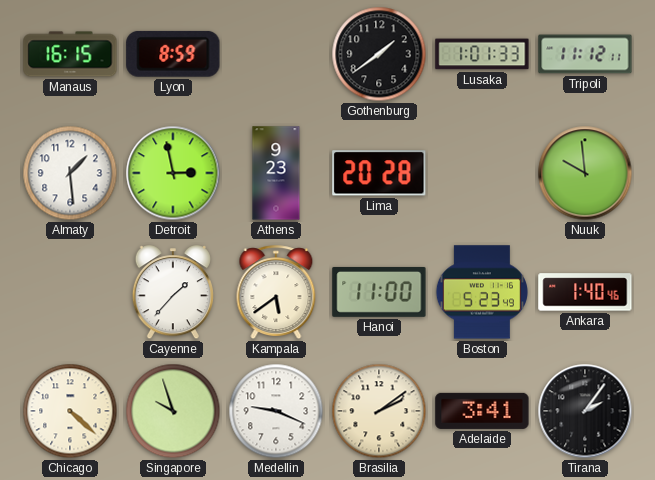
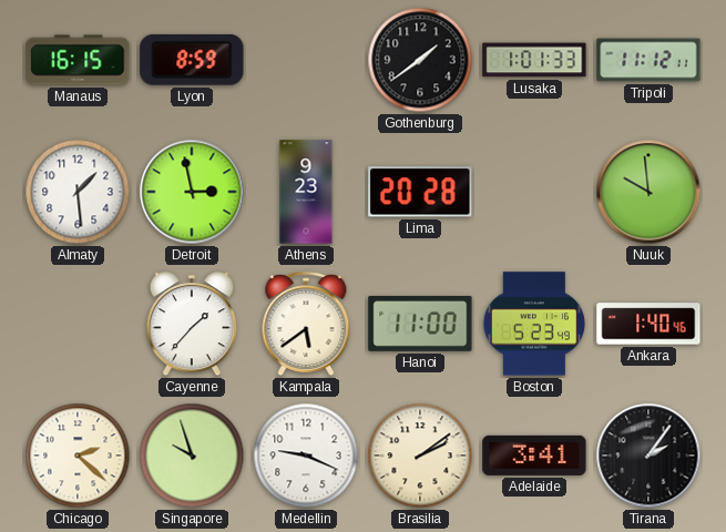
Chicago: 4:22 -> 2:22
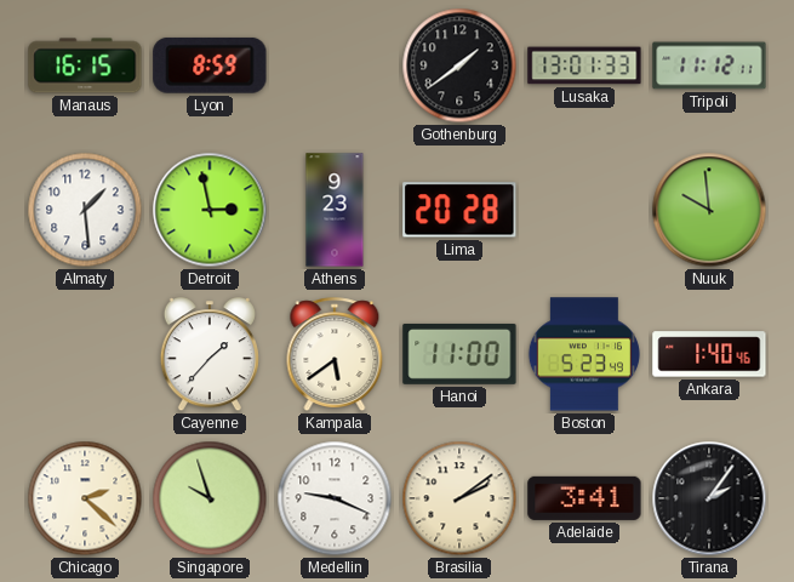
Lusaka: 1:01 -> 13:01
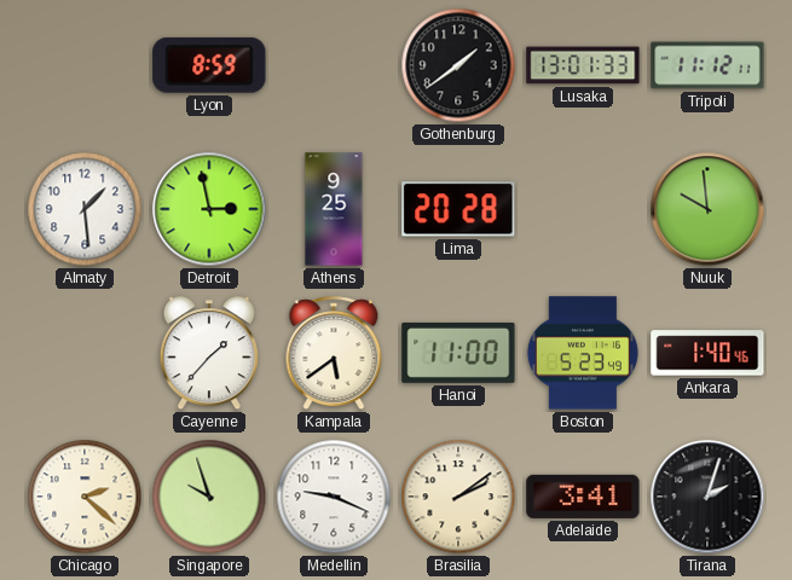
Manaus: 16:15 -> none
Athens: 9:23 -> 9:25
Tirana: 2:06 -> 2:03
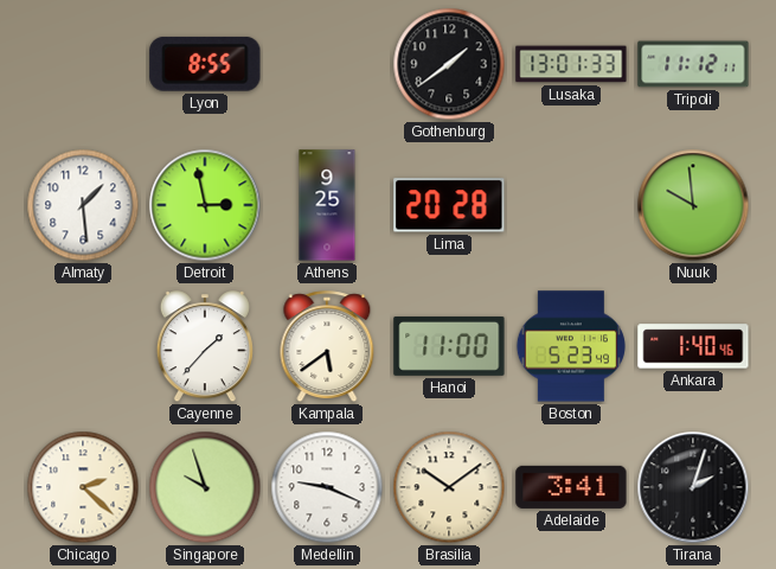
Lyon: 8:59 -> 8:55
Brasilia: 2:09 -> 10:09
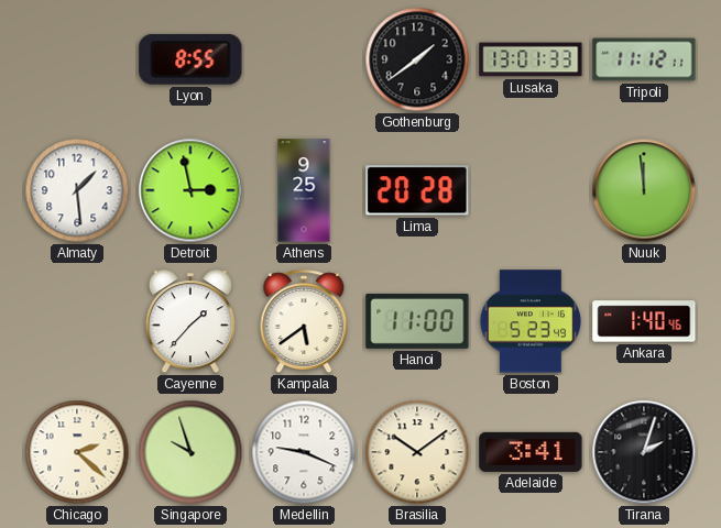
Nuuk: 9:59 -> 11:59
